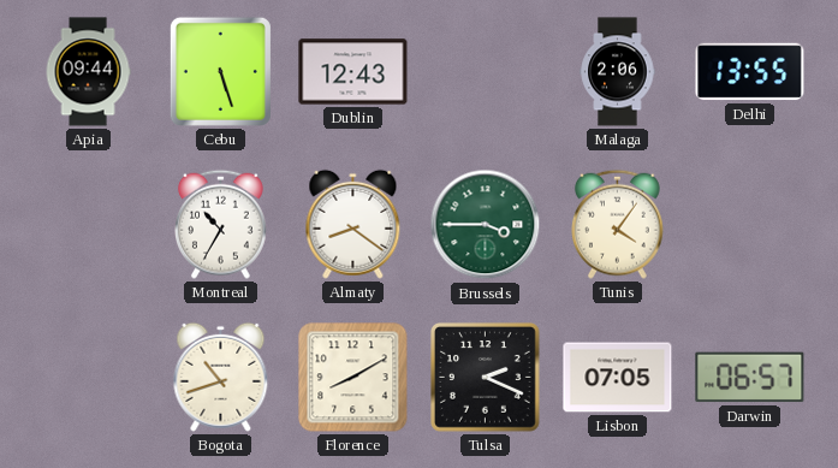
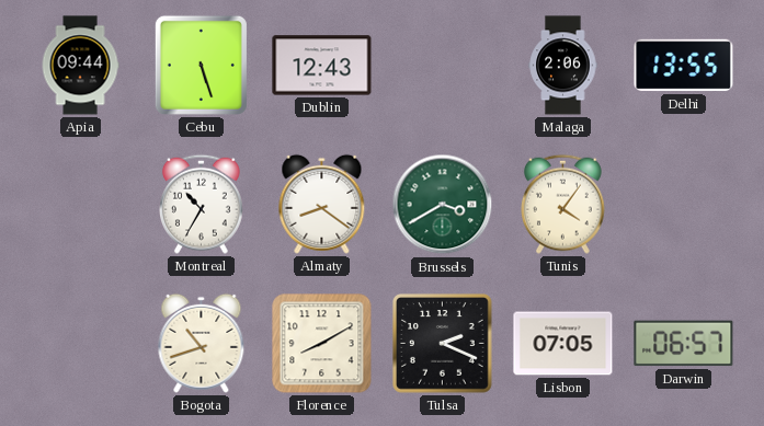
Brussels: 3:45 -> 3:40
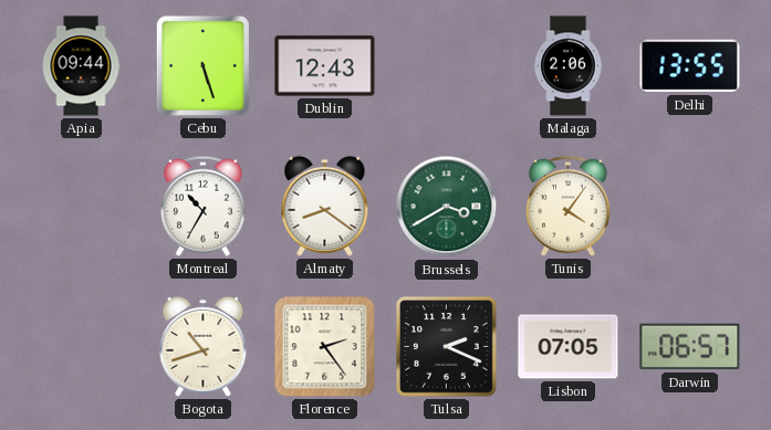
Florence: 8:10 -> 2:24
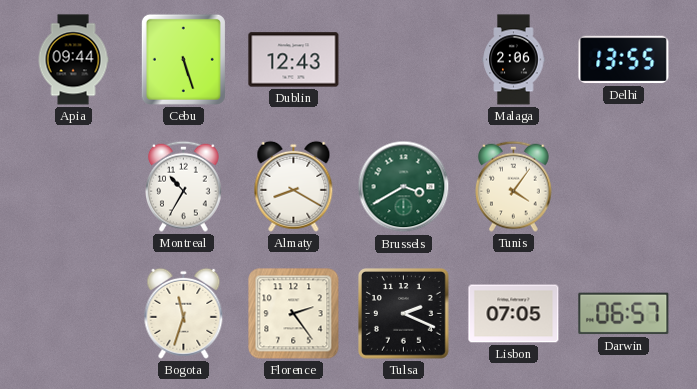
Almaty: 8:21 -> 8:20
Bogota: 10:42 -> 11:33
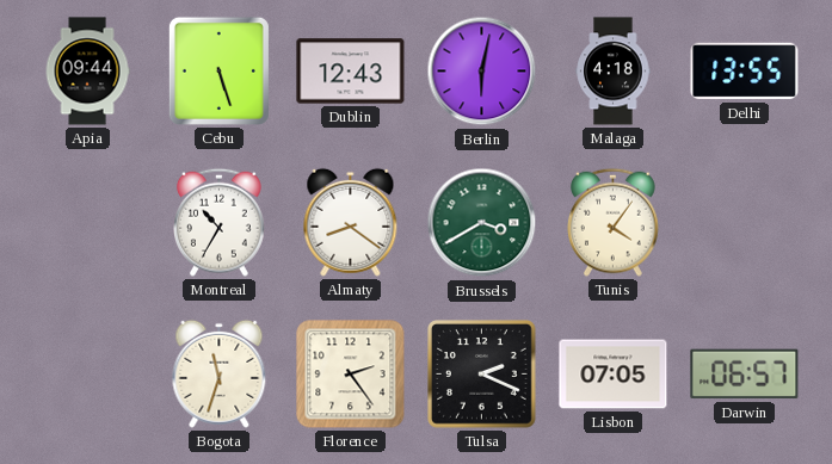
Berlin: none -> 6:02
Malaga: 2:06 -> 4:18
Almaty: 8:20 -> 8:21
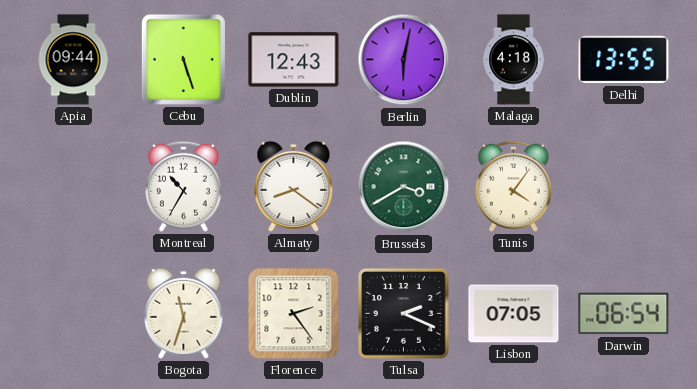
Darwin: 06:57 -> 06:54
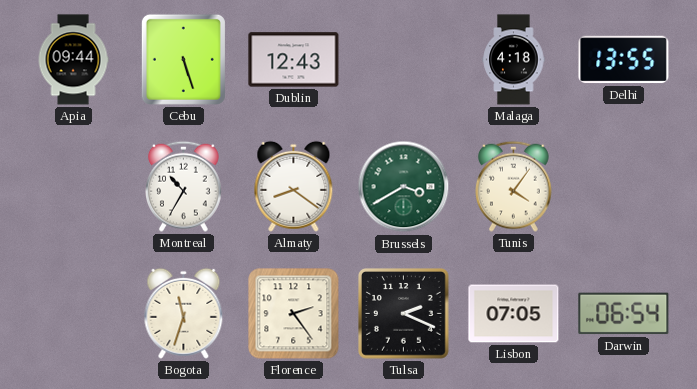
Berlin: 6:02 -> none
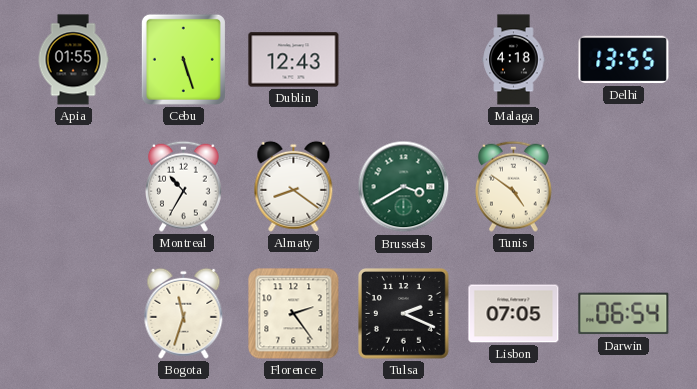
Apia: 09:44 -> 01:55
Tunis: 4:06 -> 4:51
